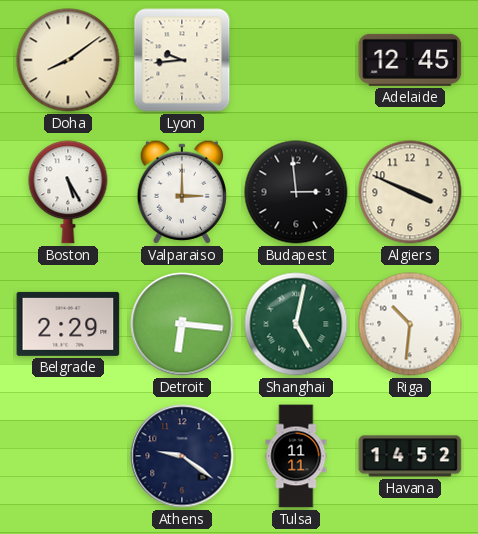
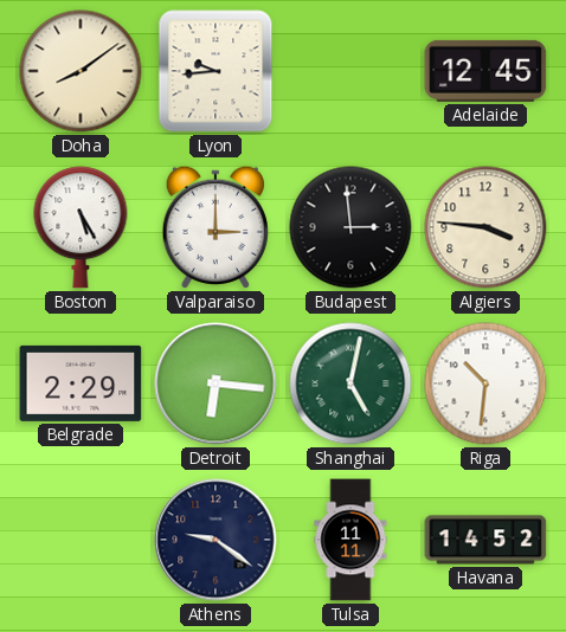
Algiers: 3:49 -> 3:46
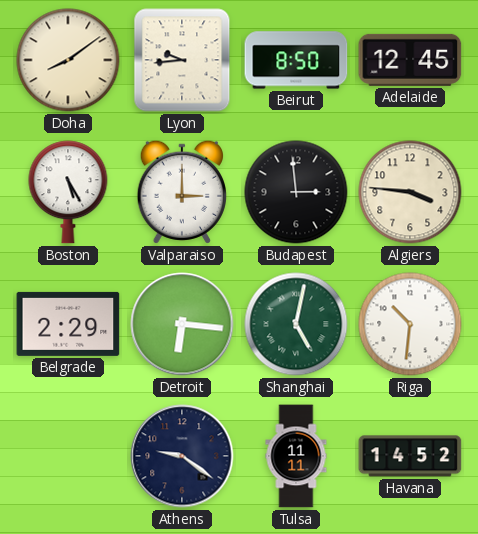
Beirut: none -> 8:50
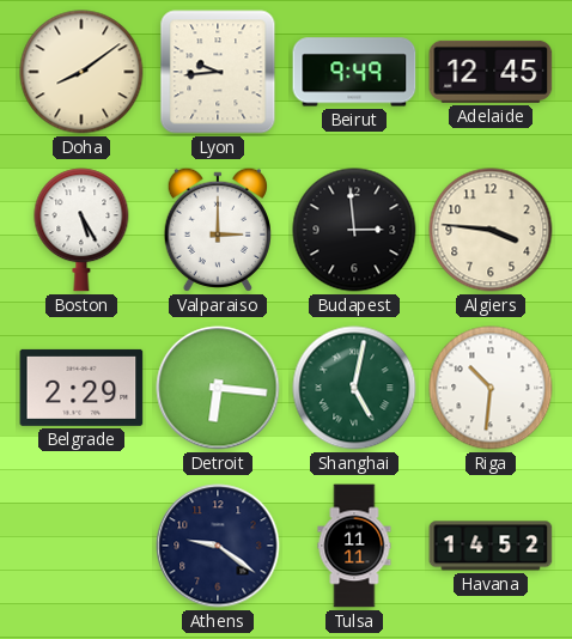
Beirut: 8:50 -> 9:49
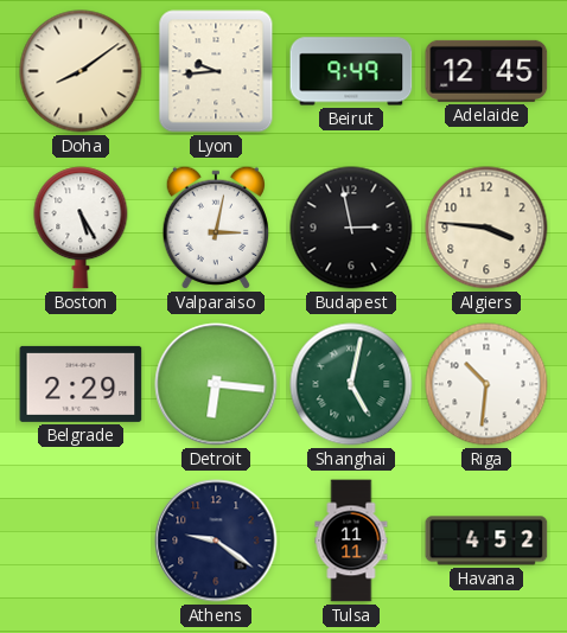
Valparaiso: 3:00 -> 3:02
Budapest: 2:59 -> 2:58
Havana: 14:52 -> 4:52
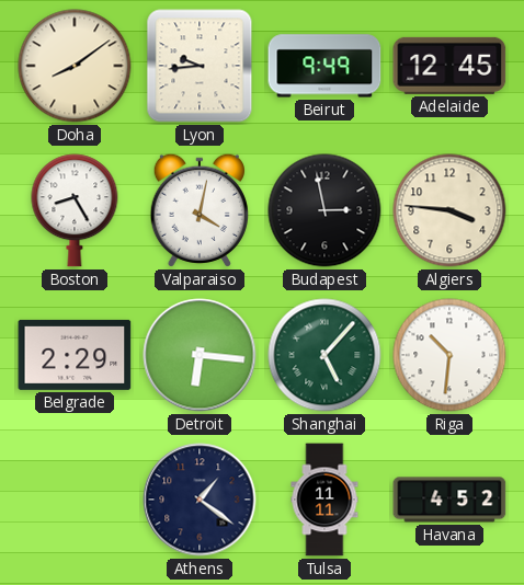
Boston: 5:25 -> 8:25
Valparaiso: 3:02 -> 4:02
Shanghai: 5:02 -> 5:07
Athens: 9:21 -> 1:21
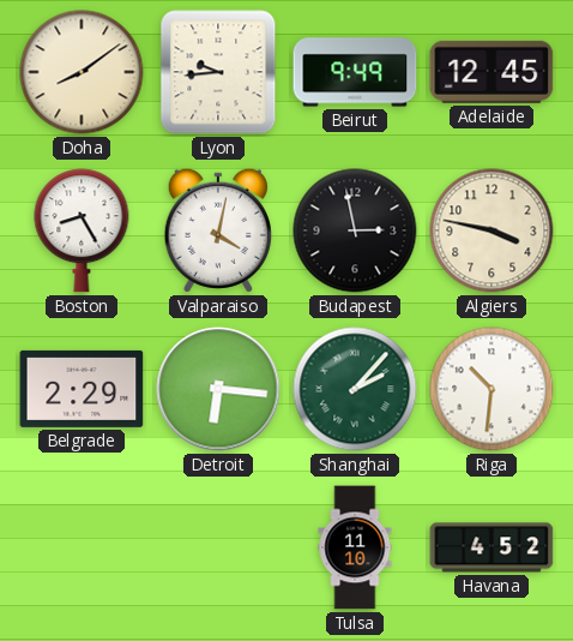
Algiers: 3:46 -> 3:47
Shanghai: 5:07 -> 2:07
Athens: 1:21 -> none
Tulsa: 11:11 -> 11:10
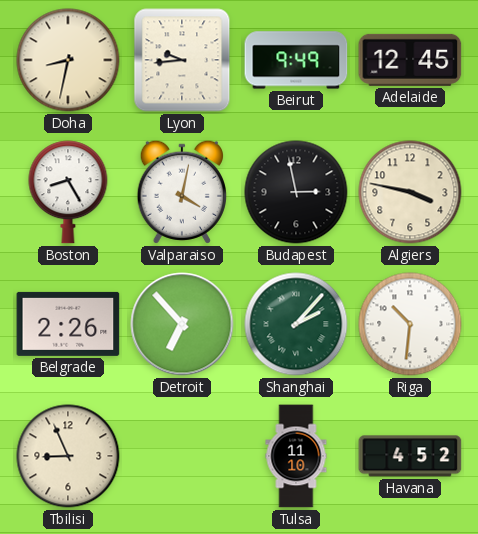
Doha: 8:09 -> 8:32
Belgrade: 2:29 -> 2:26
Detroit: 6:16 -> 6:53
Tbilisi: none -> 8:56
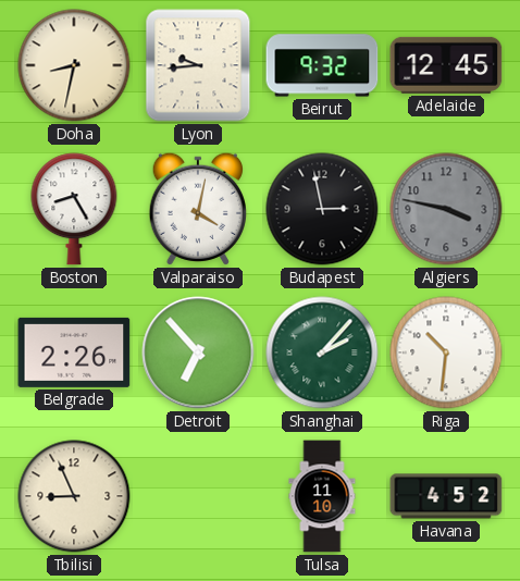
Beirut: 9:49 -> 9:32
Algiers dial: cream -> grey
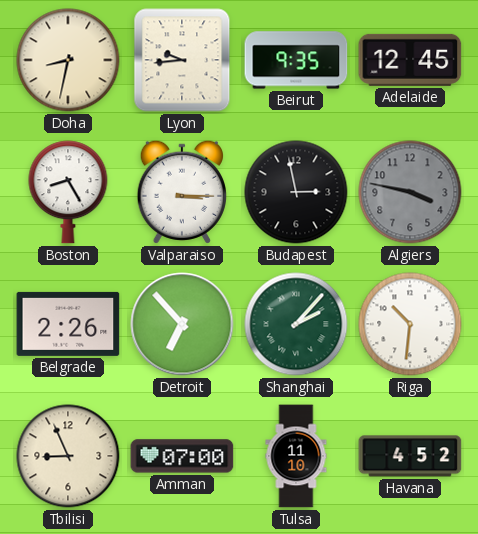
Beirut: 9:32 -> 9:35
Valparaiso: 4:02 -> 3:15
Amman: none -> 07:00
